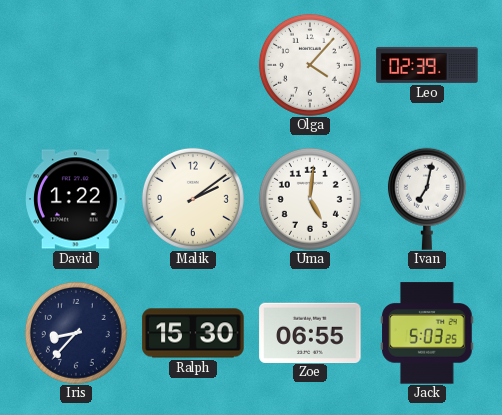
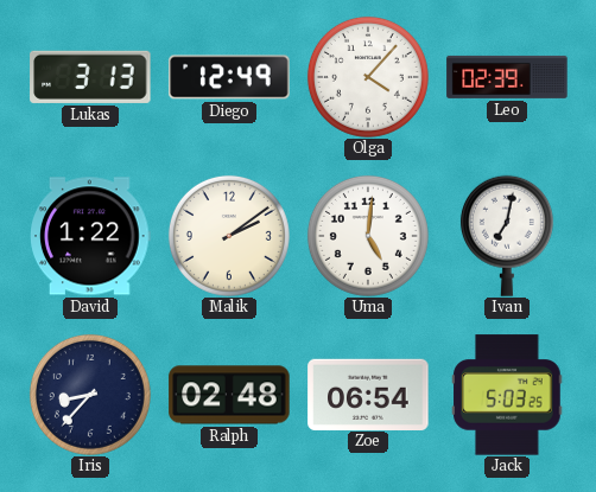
Lukas: none -> 3:13
Diego: none -> 12:49
Ralph: 15:30 -> 02:48
Zoe: 06:55 -> 06:54
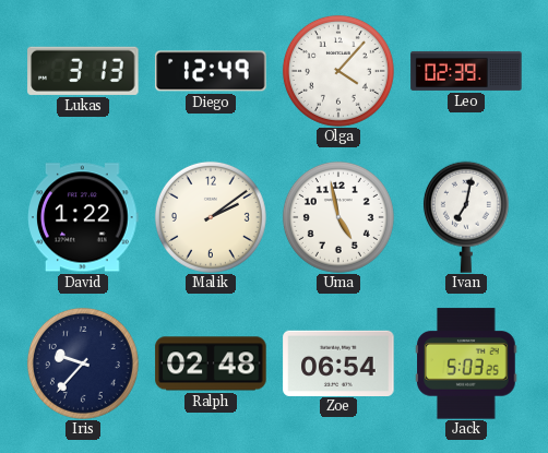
Uma: 5:01 -> 4:58
Iris: 8:37 -> 9:37
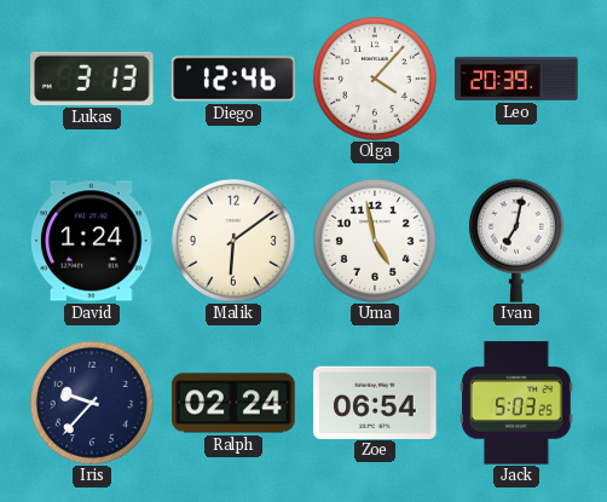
Diego: 12:49 -> 12:46
Leo: 02:39 -> 20:39
David: 1:22 -> 1:24
Malik: 2:09 -> 6:09
Ralph: 02:48 -> 02:24
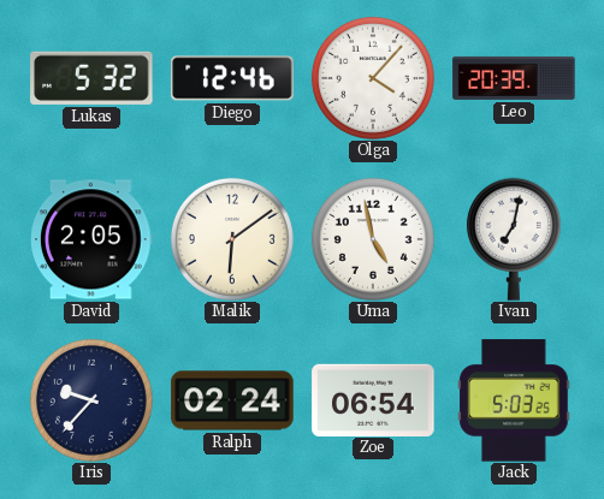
Lukas: 3:13 -> 5:32
David: 1:24 -> 2:05
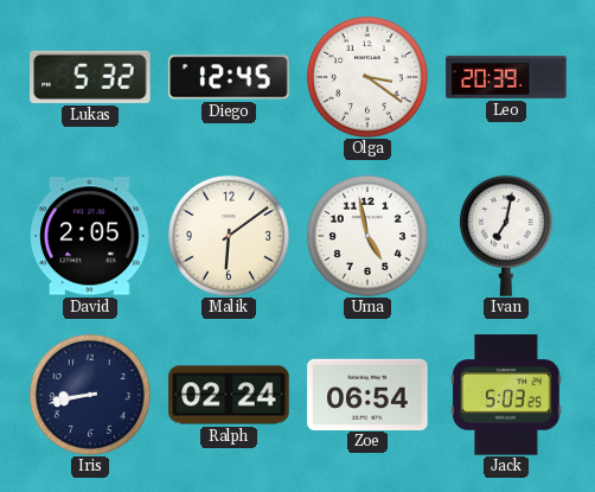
Diego: 12:46 -> 12:45
Olga: 4:07 -> 3:21
Iris: 9:37 -> 8:43
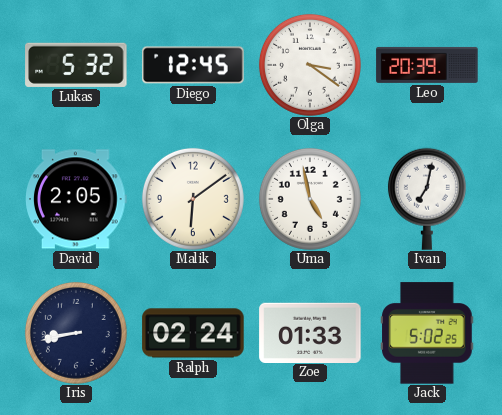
Zoe: 06:54 -> 01:33
Jack: 5:03 -> 5:02
